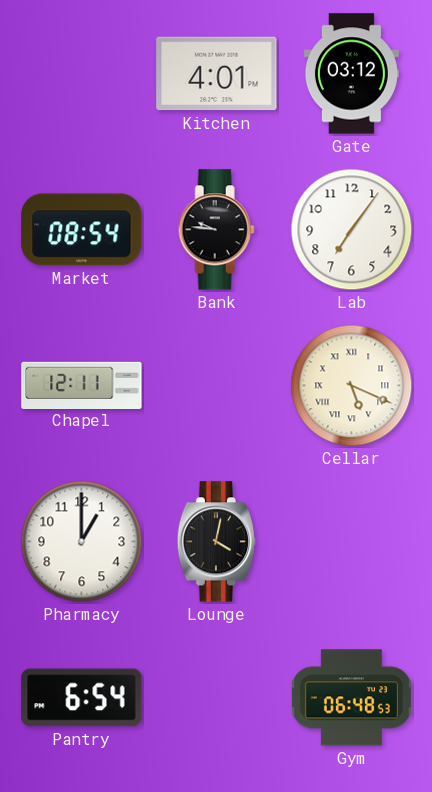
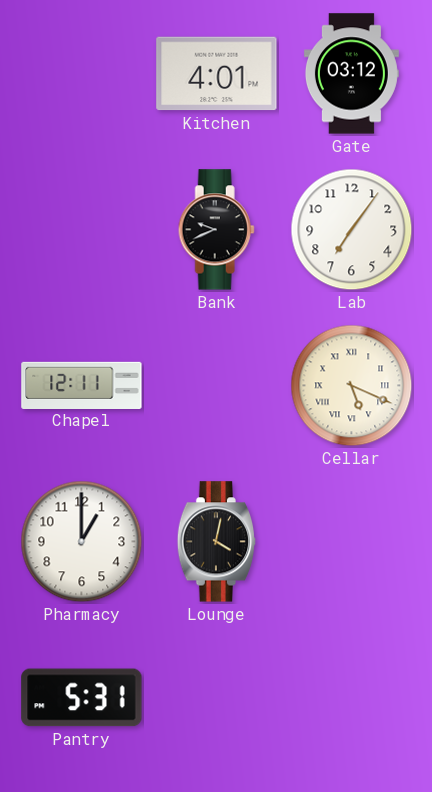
Market: 08:54 -> none
Bank: 9:46 -> 9:41
Pantry: 6:54 -> 5:31
Gym: 06:48 -> none
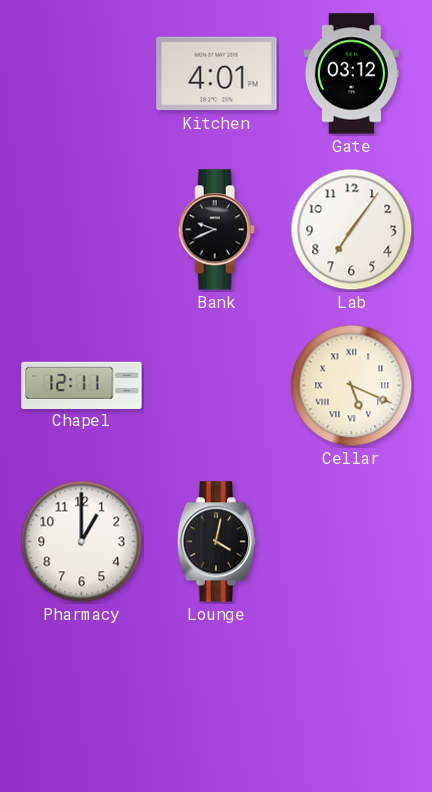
Pantry: 5:31 -> none
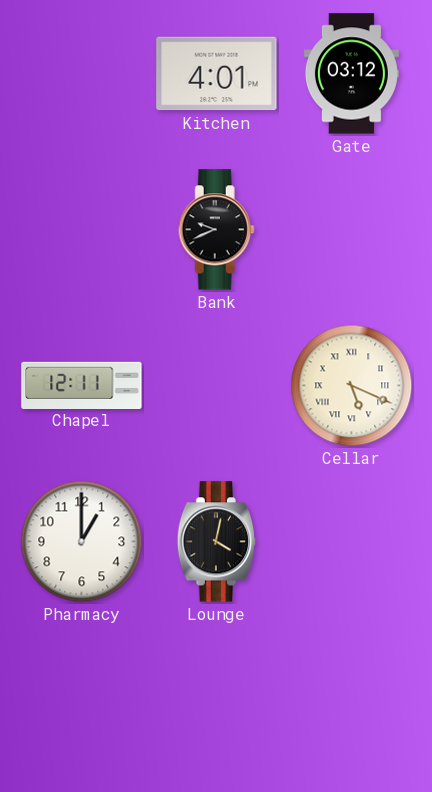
Lab: 7:06 -> none
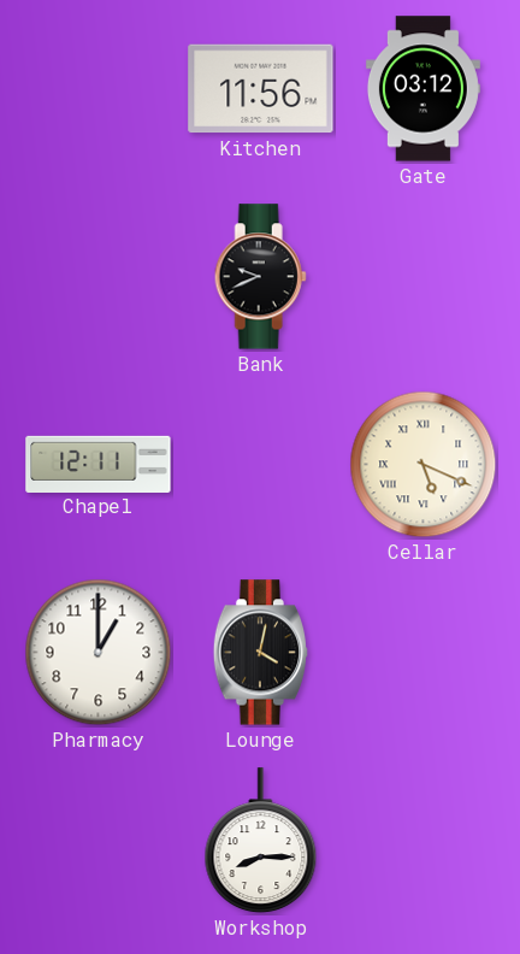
Kitchen: 4:01 -> 11:56
Workshop: none -> 8:15
